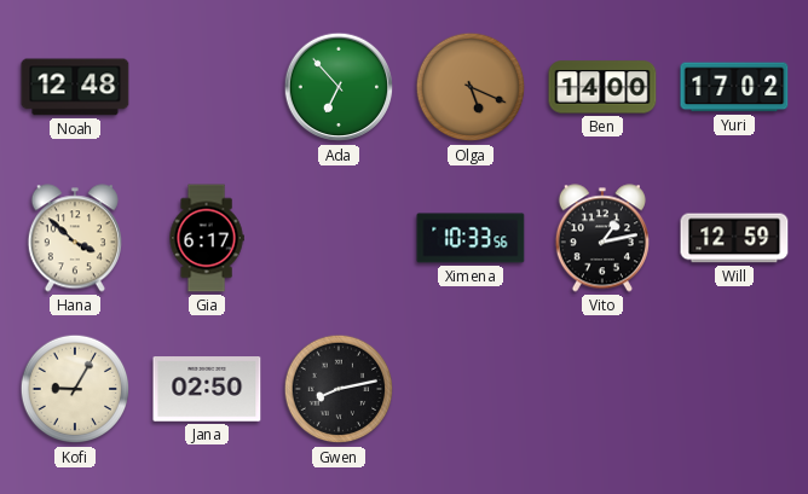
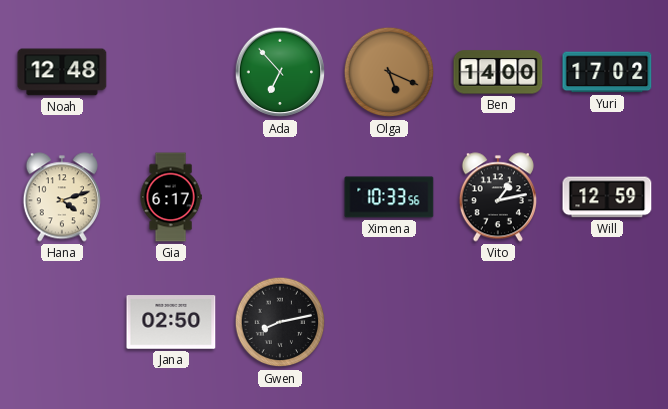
Hana: 3:52 -> 4:12
Kofi: 9:05 -> none
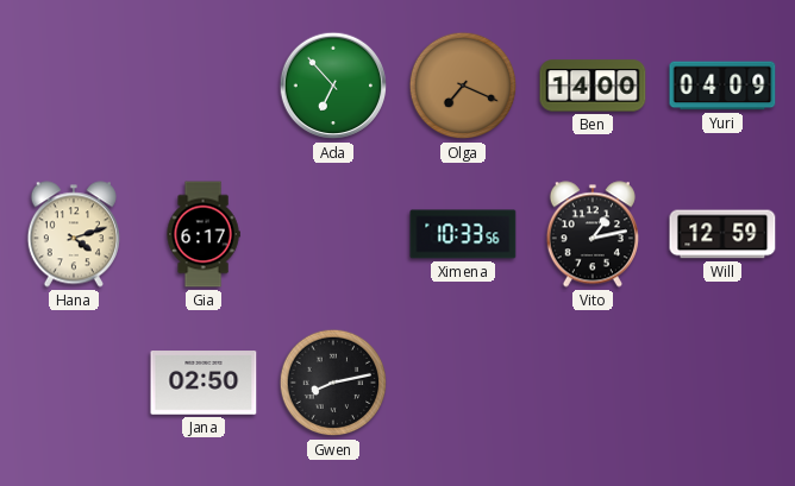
Noah: 12:48 -> none
Olga: 5:19 -> 7:19
Yuri: 17:02 -> 04:09
